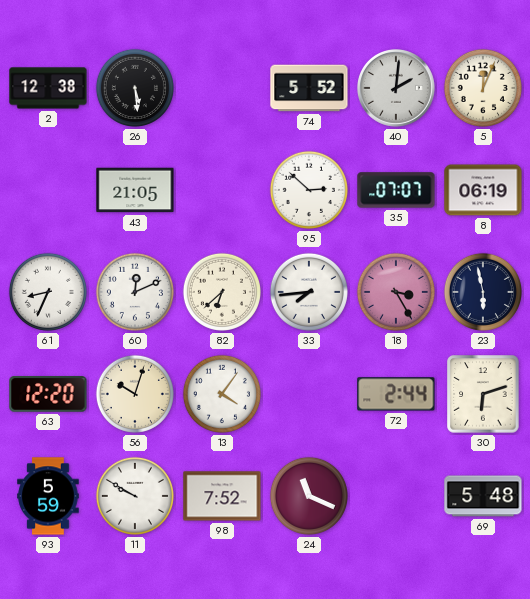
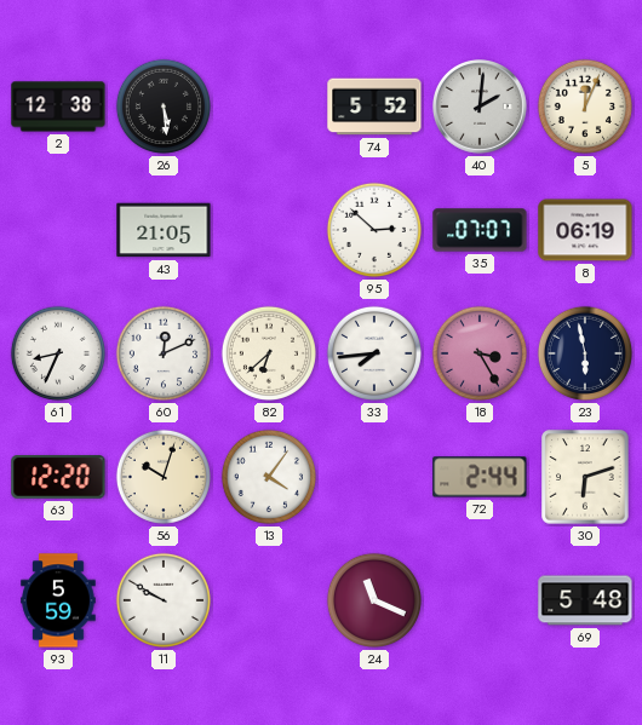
98: 7:52 -> none
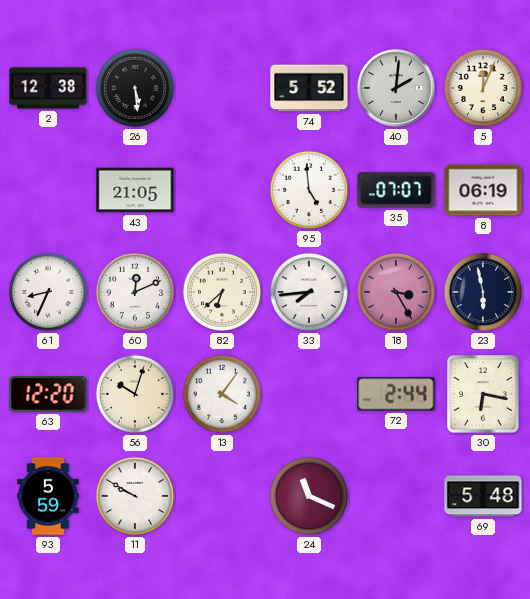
95: 2:52 -> 4:59
30: 6:12 -> 6:17
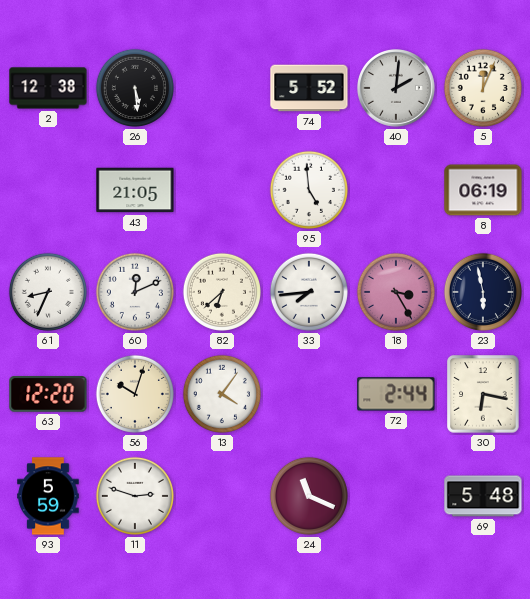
35: 07:07 -> none
11: 9:50 -> 2:48
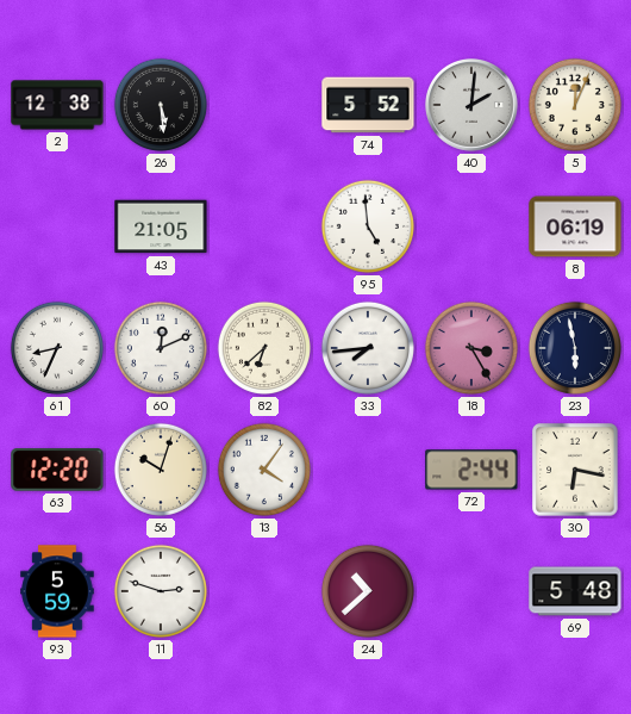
24: 11:19 -> 10:38
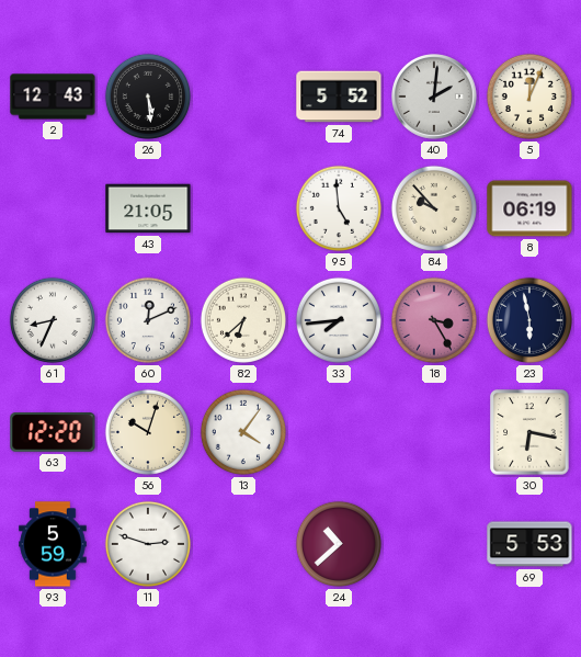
2: 12:38 -> 12:43
84: none -> 9:53
72: 2:44 -> none
69: 5:48 -> 5:53
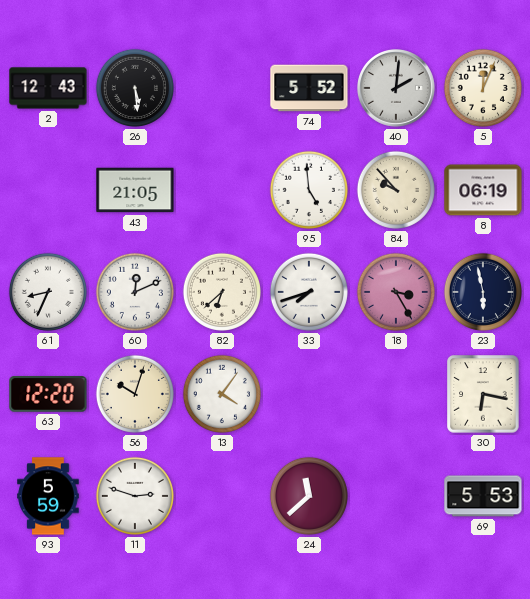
33: 7:44 -> 7:42
24: 10:38 -> 11:38
